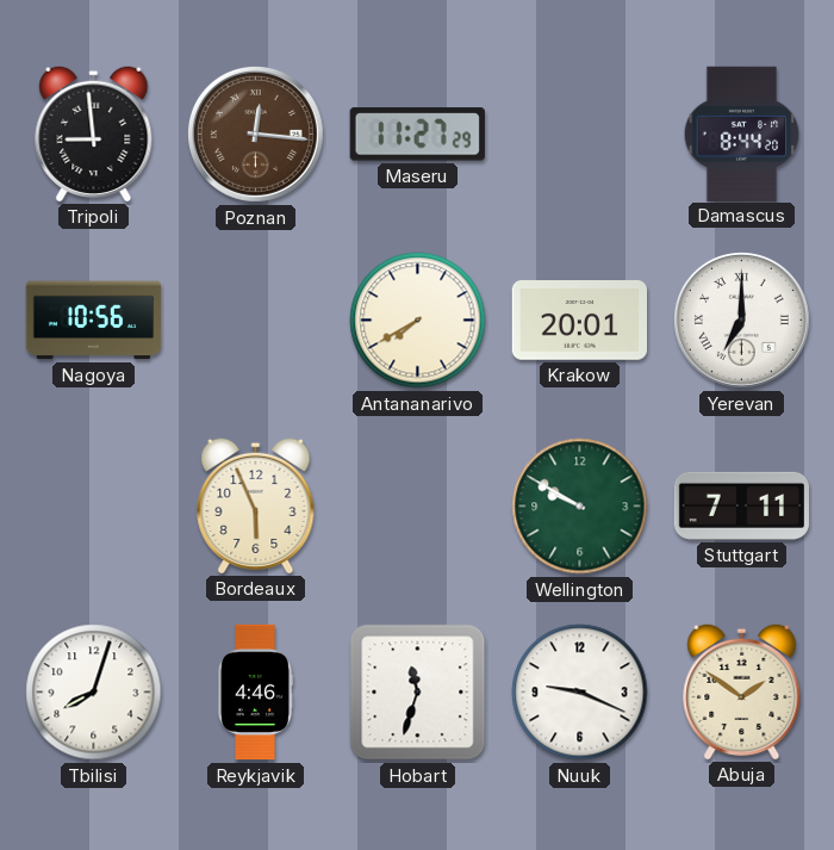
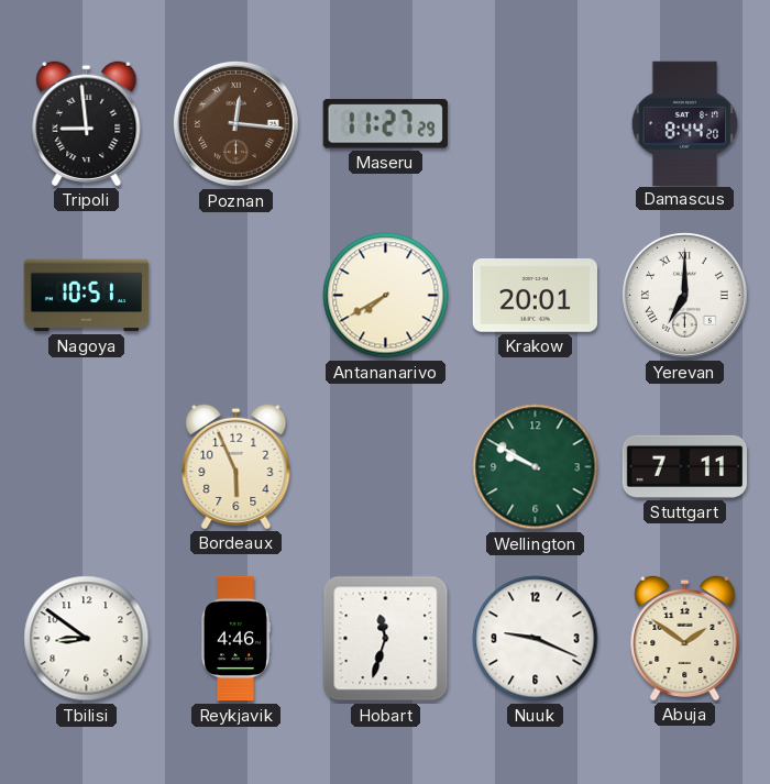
Nagoya: 10:56 -> 10:51
Tbilisi: 8:03 -> 8:51
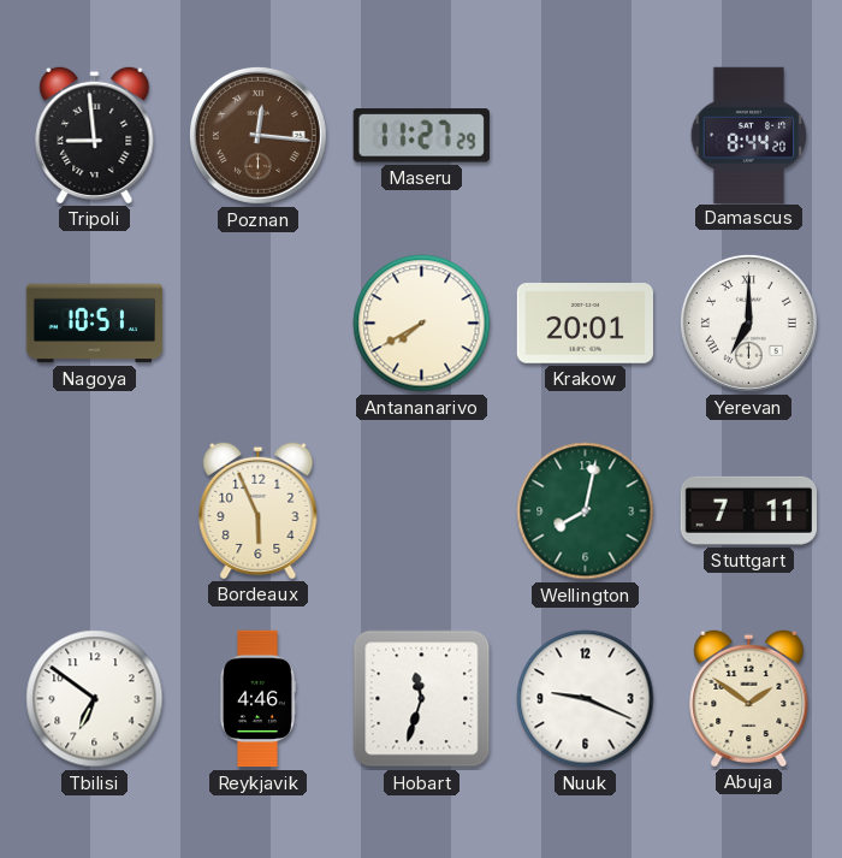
Wellington: 9:50 -> 8:02
Tbilisi: 8:51 -> 6:51
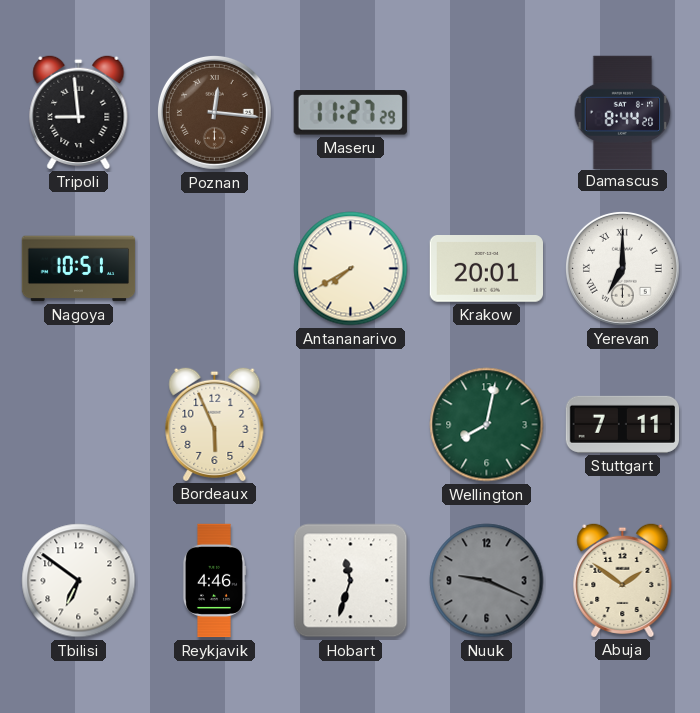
Nuuk dial: white -> grey
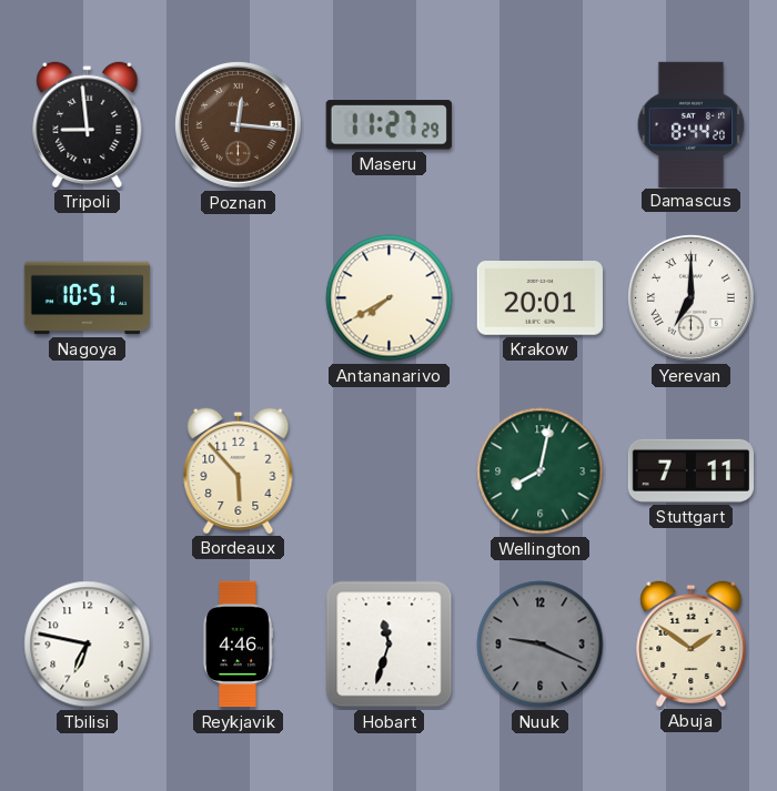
Bordeaux: 5:56 -> 5:53
Tbilisi: 6:51 -> 6:47
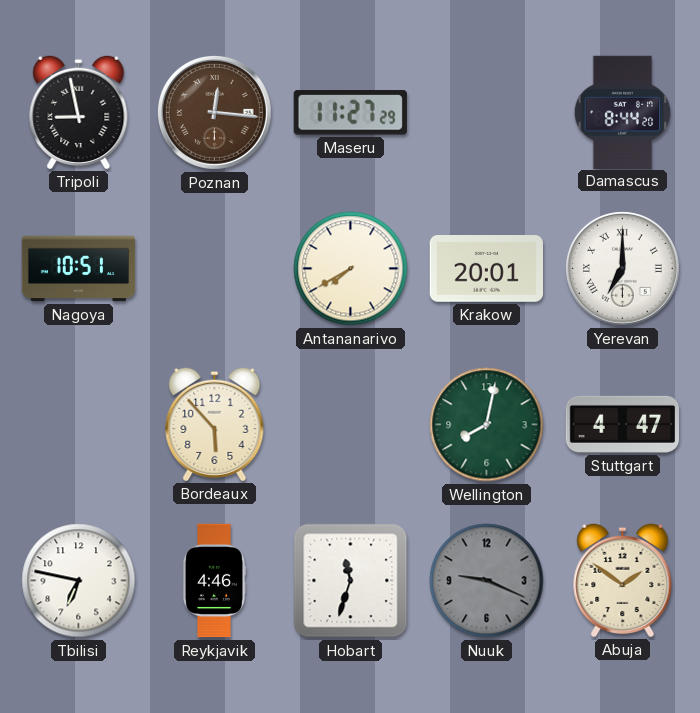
Tripoli: 8:59 -> 8:58
Stuttgart: 7:11 -> 4:47
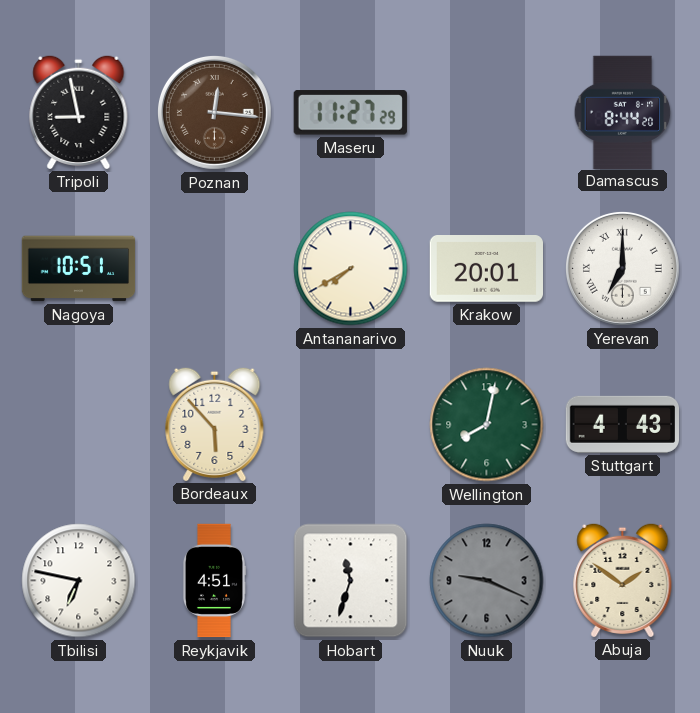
Stuttgart: 4:47 -> 4:43
Reykjavik: 4:46 -> 4:51
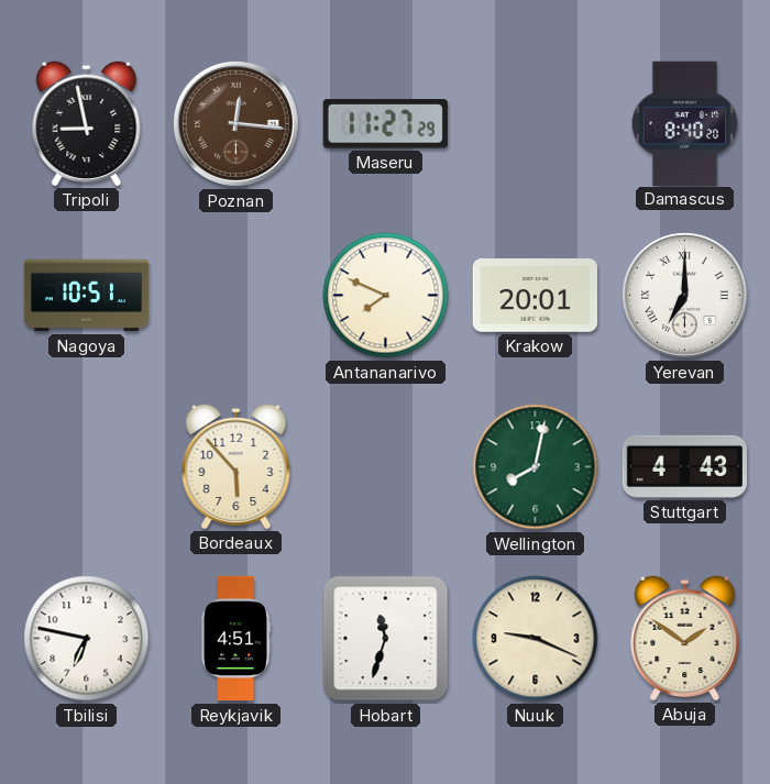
Damascus: 8:44 -> 8:40
Antananarivo: 7:40 -> 7:49
Nuuk dial: grey -> cream
